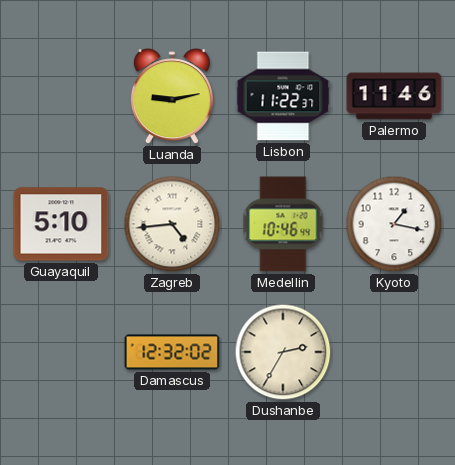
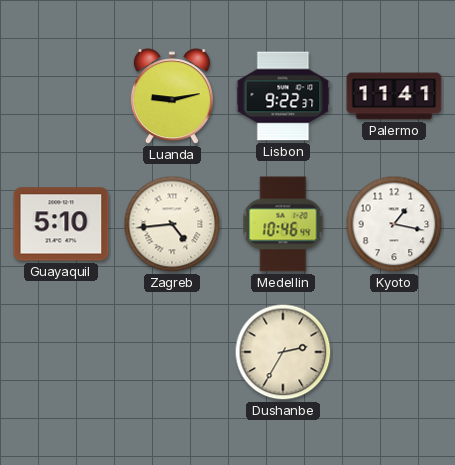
Lisbon: 11:22 -> 9:22
Palermo: 11:46 -> 11:41
Damascus: 12:32 -> none
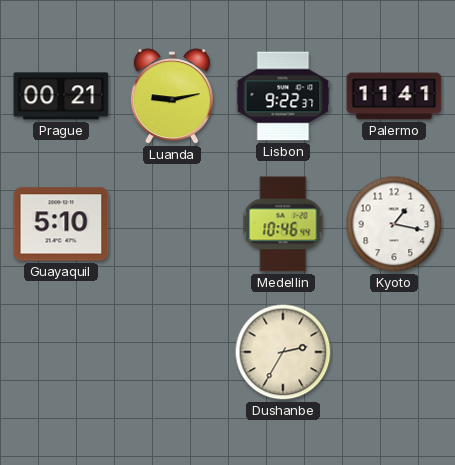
Prague: none -> 00:21
Zagreb: 4:44 -> none
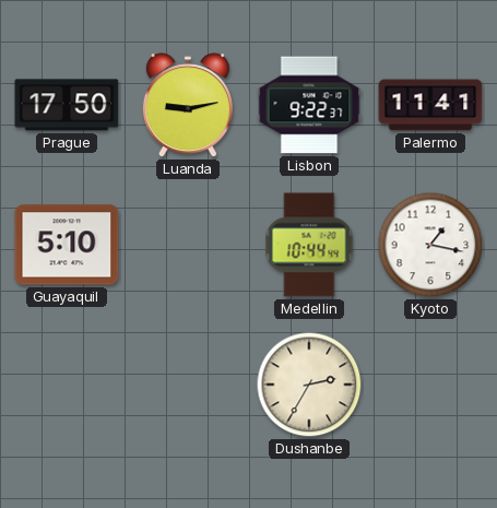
Prague: 00:21 -> 17:50
Medellin: 10:46 -> 10:44
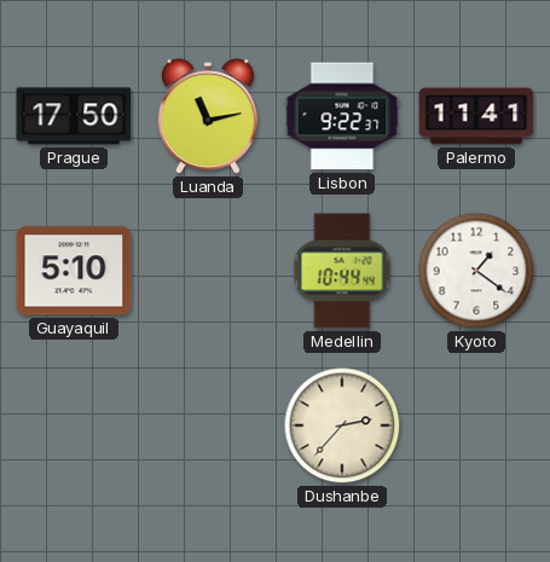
Luanda: 9:13 -> 11:13
Kyoto: 1:17 -> 1:21
Dushanbe: 2:35 -> 2:37
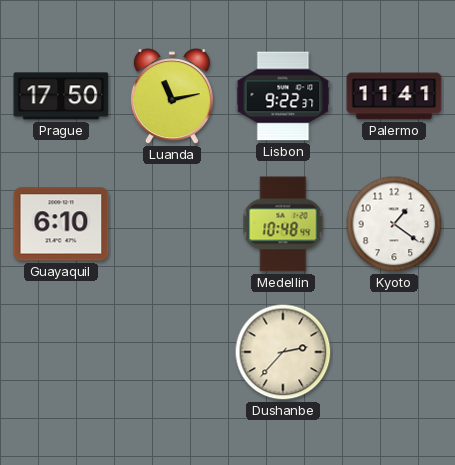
Guayaquil: 5:10 -> 6:10
Medellin: 10:44 -> 10:48
